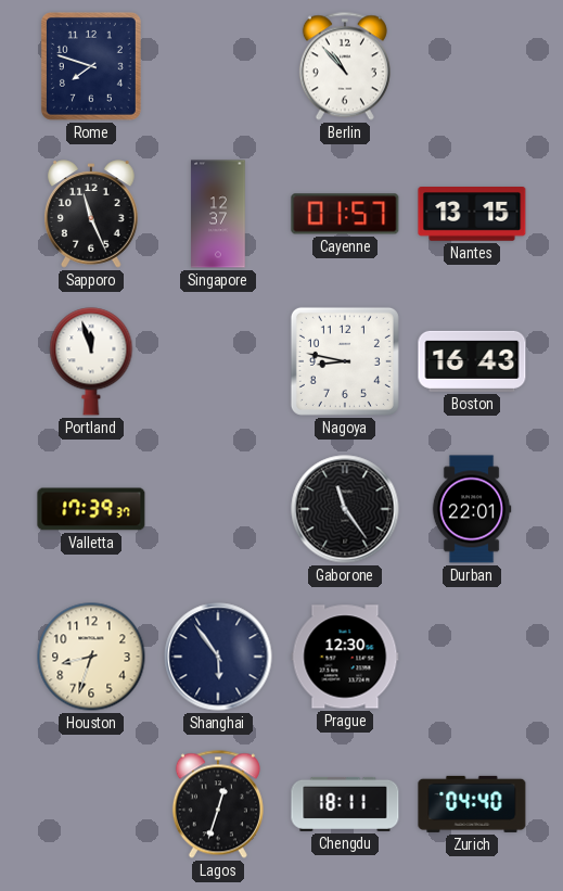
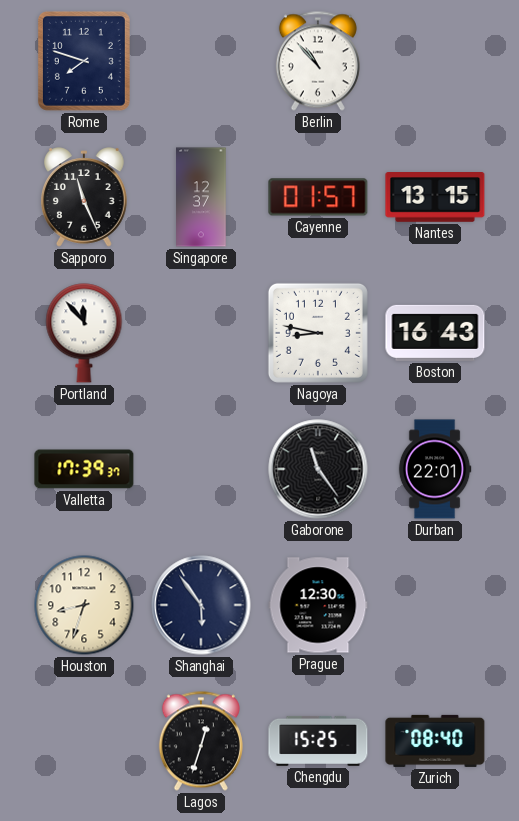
Portland: 11:57 -> 11:53
Chengdu: 18:11 -> 15:25
Zurich: 04:40 -> 08:40
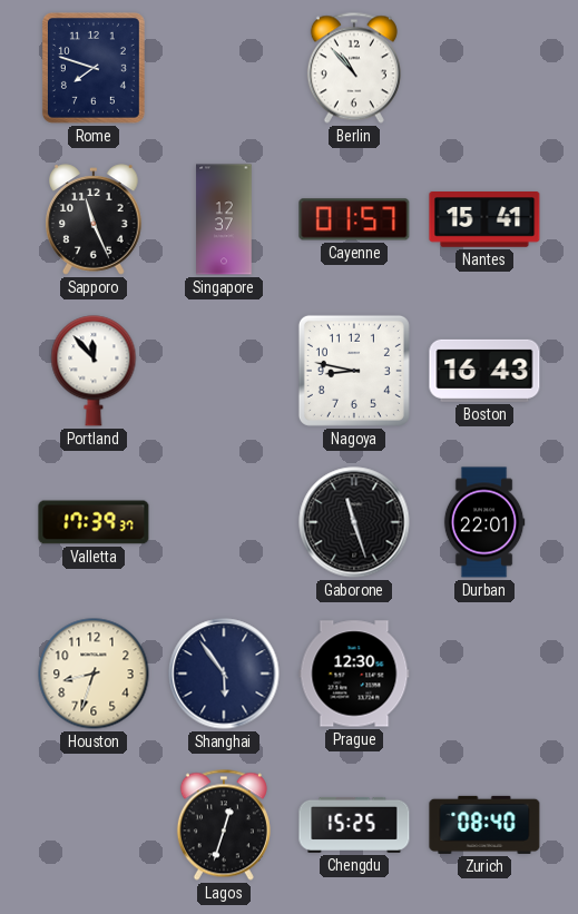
Nantes: 13:15 -> 15:41
Gaborone: 11:24 -> 11:27
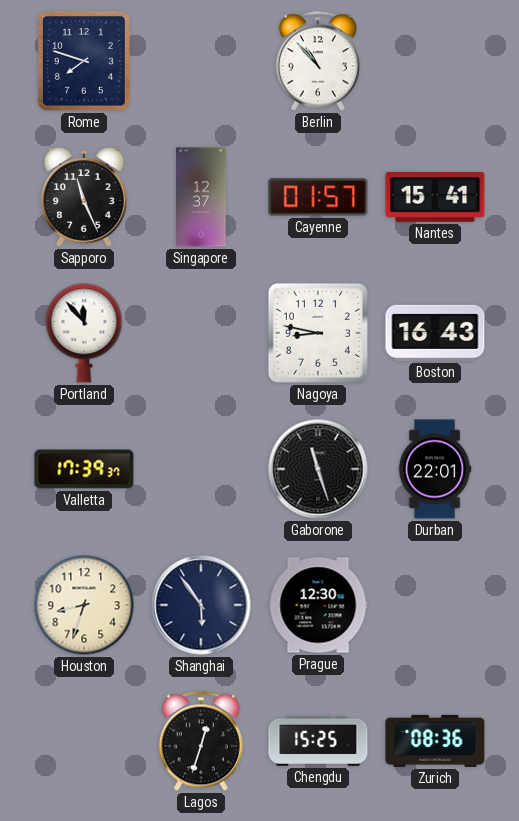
Zurich: 08:40 -> 08:36
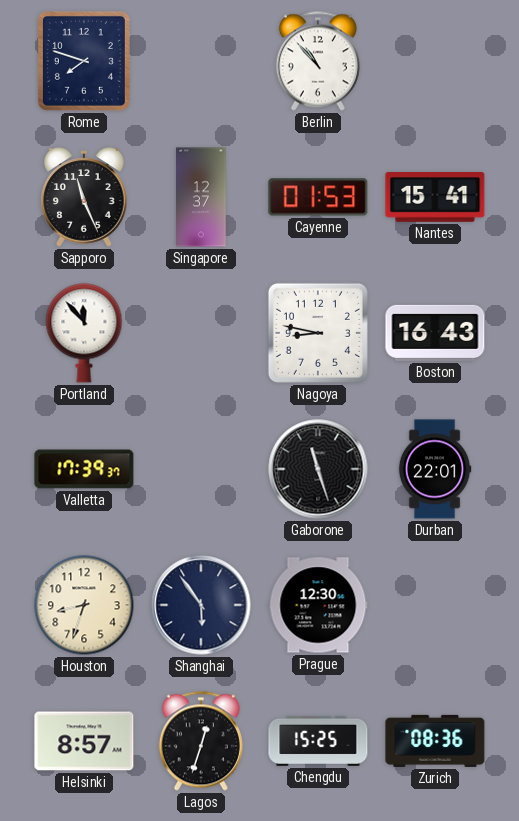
Cayenne: 01:57 -> 01:53
Helsinki: none -> 8:57
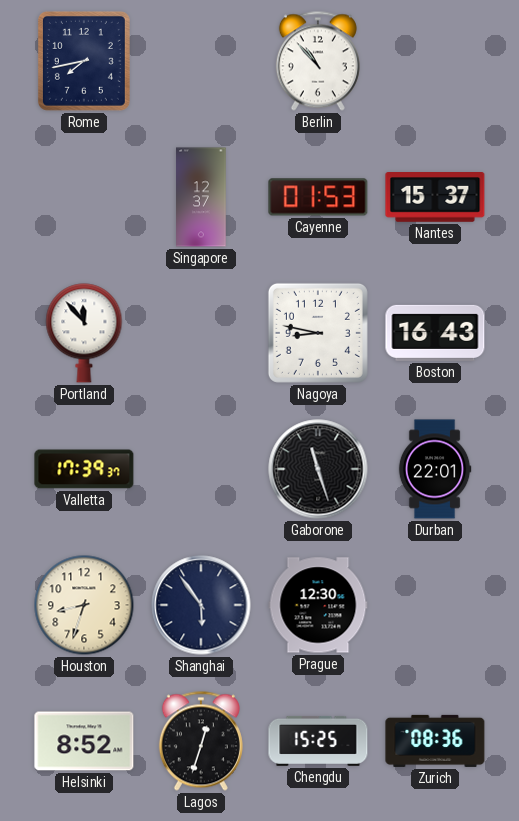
Rome: 7:48 -> 7:43
Sapporo: 11:26 -> none
Nantes: 15:41 -> 15:37
Helsinki: 8:57 -> 8:52
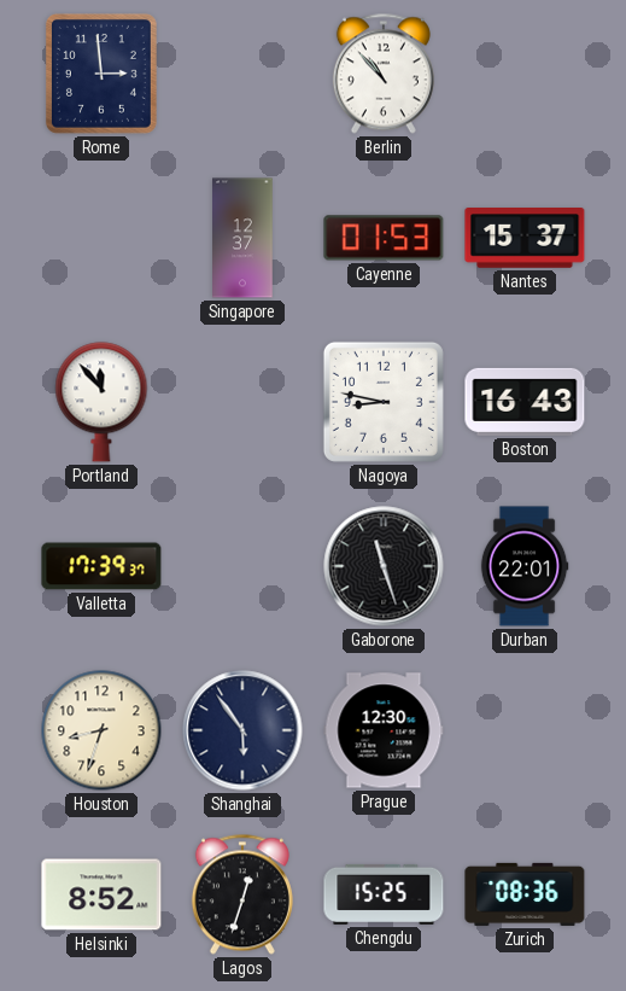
Rome: 7:43 -> 2:59
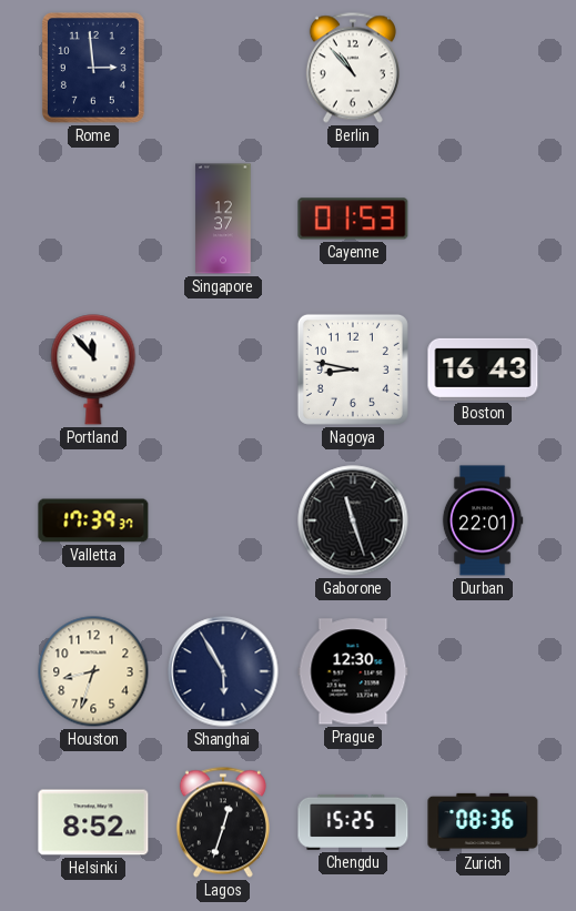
Nantes: 15:37 -> none
Shanghai: 5:54 -> 5:55
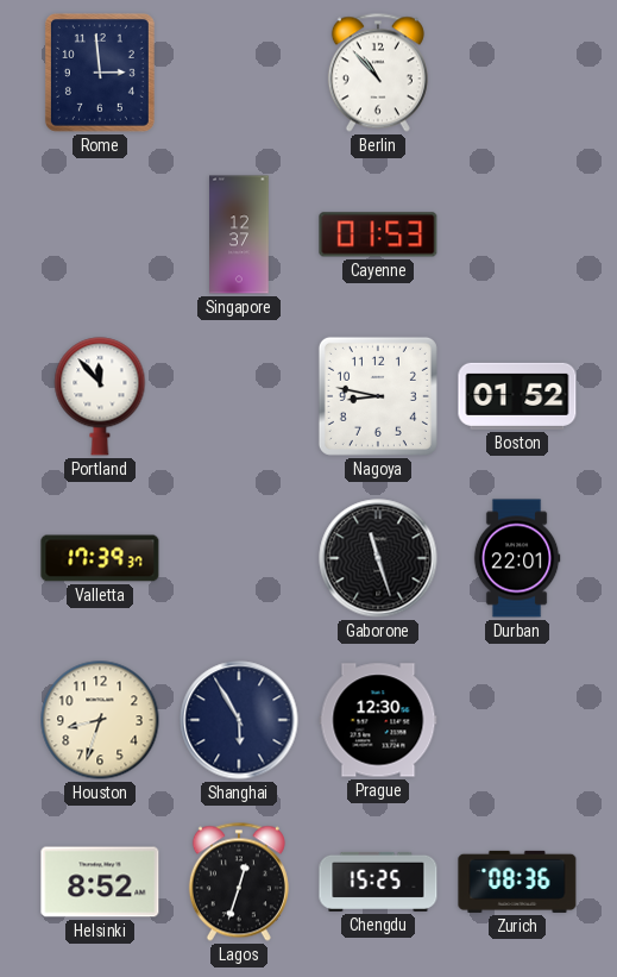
Boston: 16:43 -> 01:52
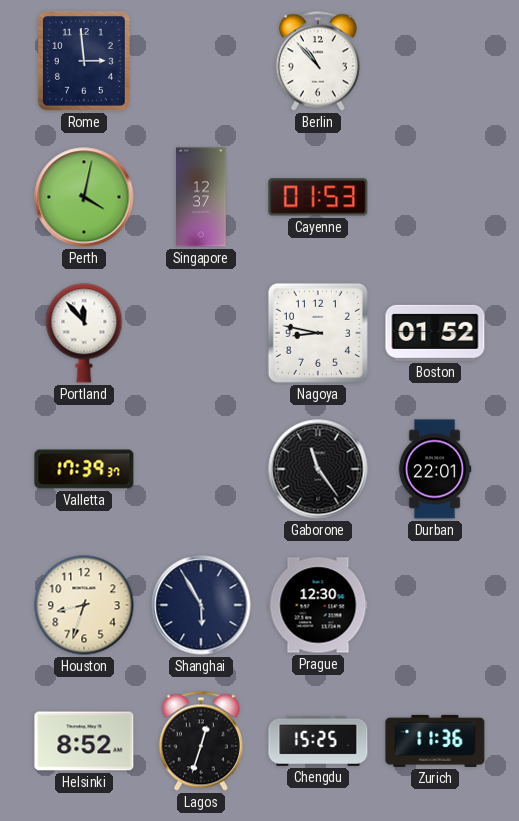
Perth: none -> 4:02
Gaborone: 11:27 -> 11:24
Zurich: 08:36 -> 11:36
